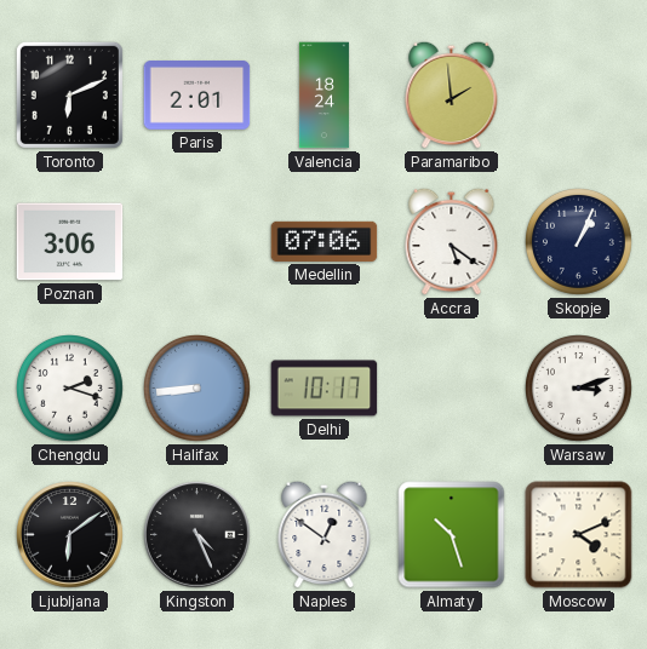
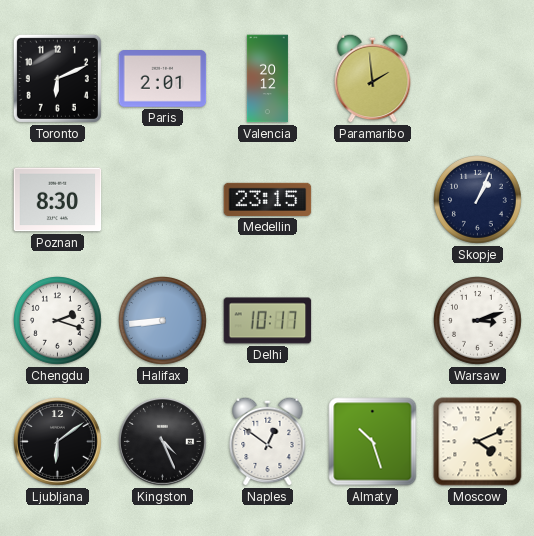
Valencia: 18:24 -> 20:12
Poznan: 3:06 -> 8:30
Medellin: 07:06 -> 23:15
Accra: 5:21 -> none
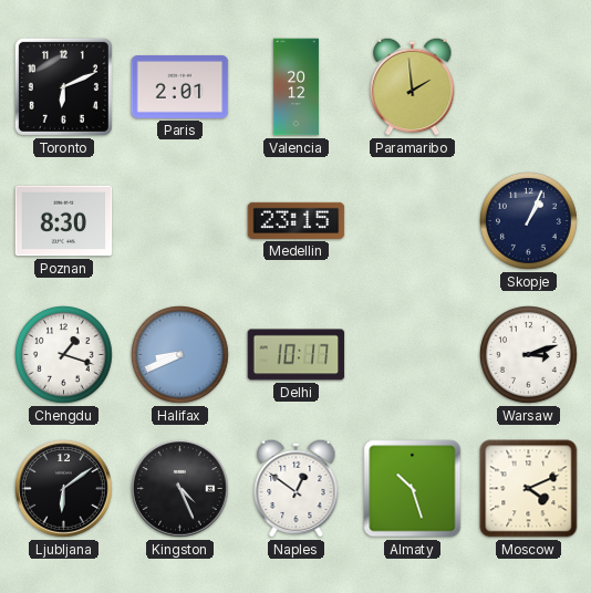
Chengdu: 2:18 -> 1:18
Halifax: 8:44 -> 8:41
